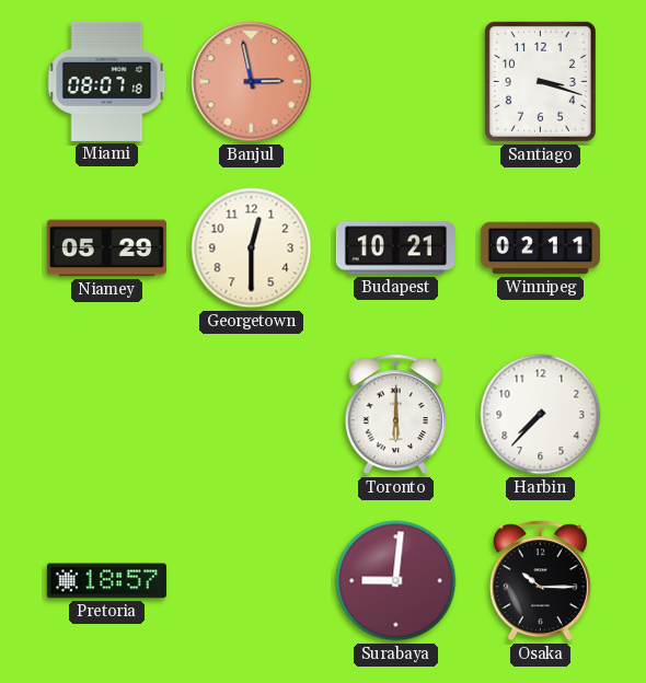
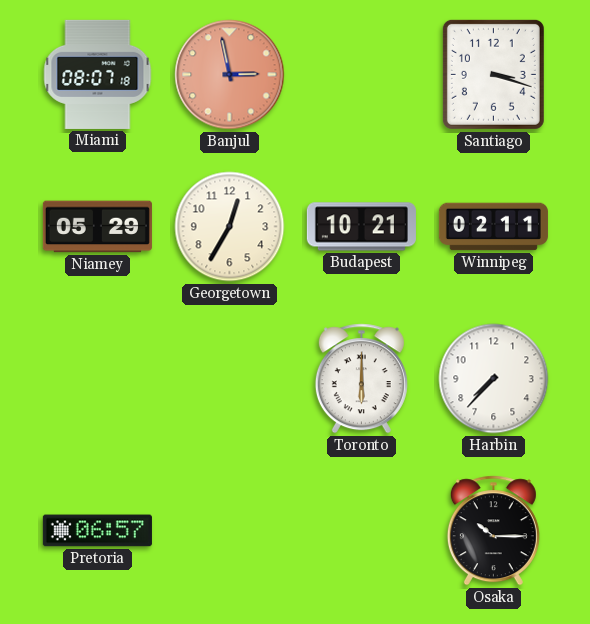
Georgetown: 12:30 -> 12:35
Pretoria: 18:57 -> 06:57
Surabaya: 9:01 -> none
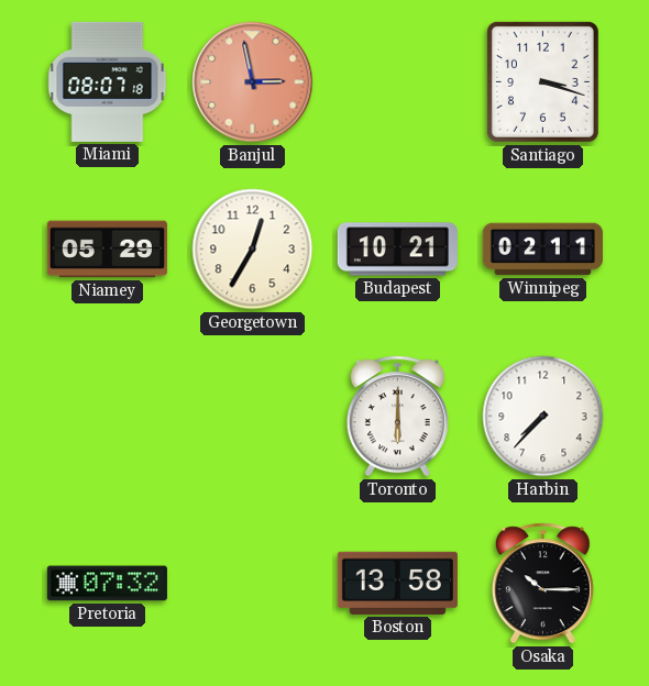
Pretoria: 06:57 -> 07:32
Boston: none -> 13:58
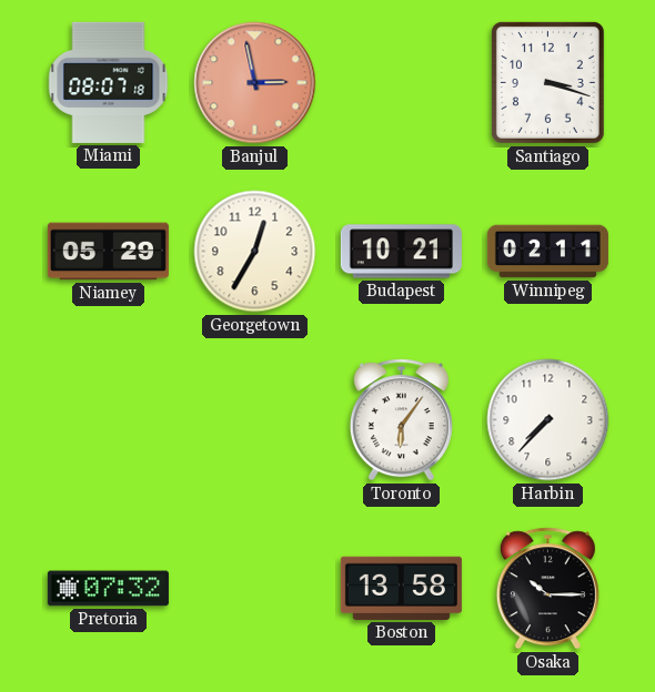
Toronto: 6:00 -> 6:06
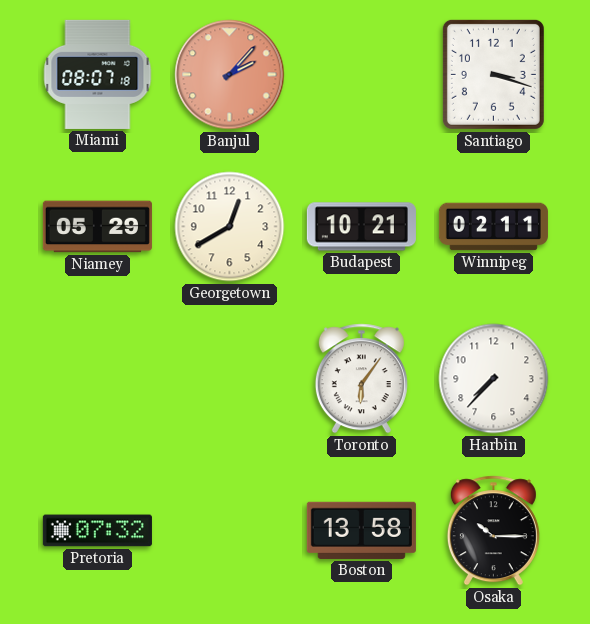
Banjul: 2:58 -> 2:07
Georgetown: 12:35 -> 12:40
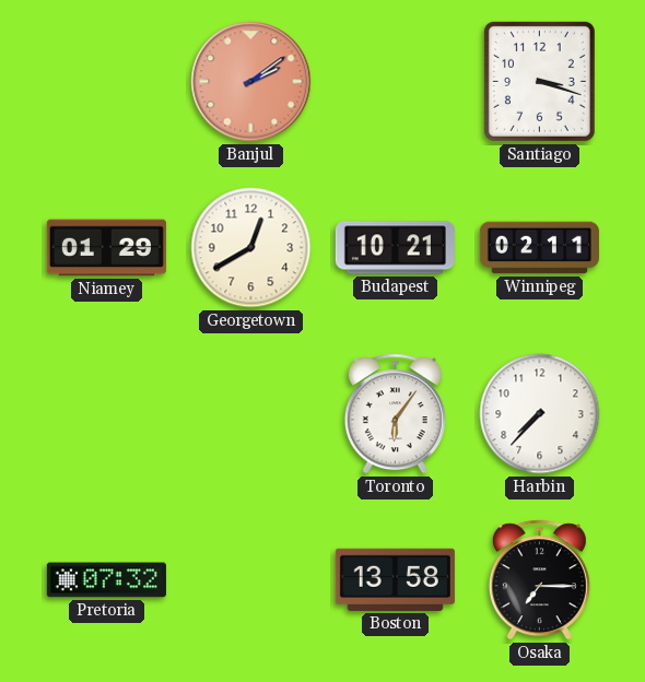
Miami: 08:07 -> none
Banjul: 2:07 -> 2:09
Niamey: 05:29 -> 01:29
Osaka: 10:15 -> 7:15
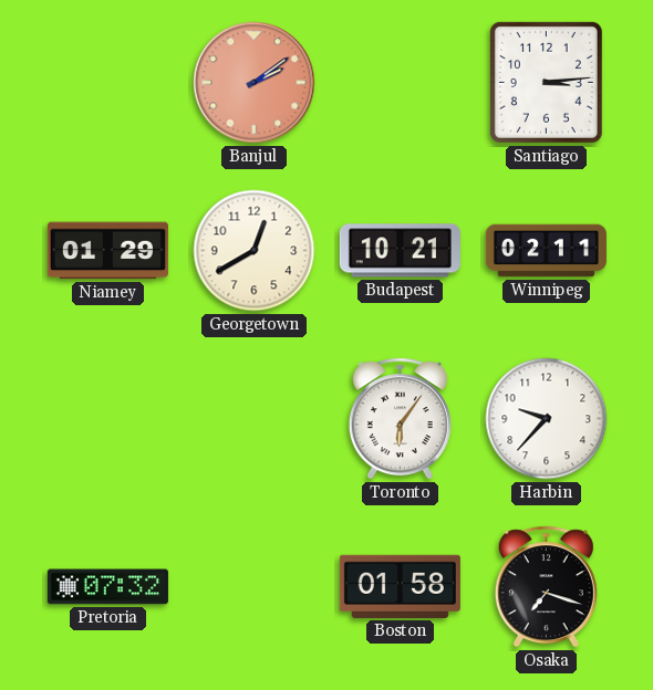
Santiago: 3:18 -> 3:14
Harbin: 7:37 -> 9:37
Boston: 13:58 -> 01:58
Osaka: 7:15 -> 7:18
